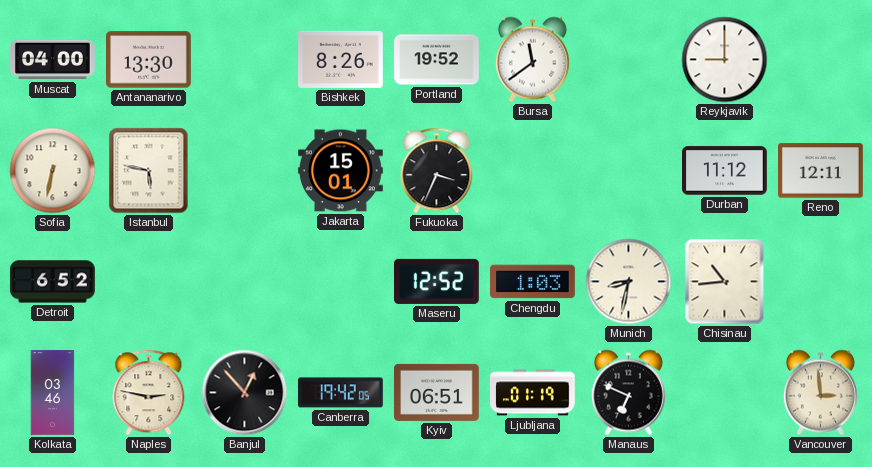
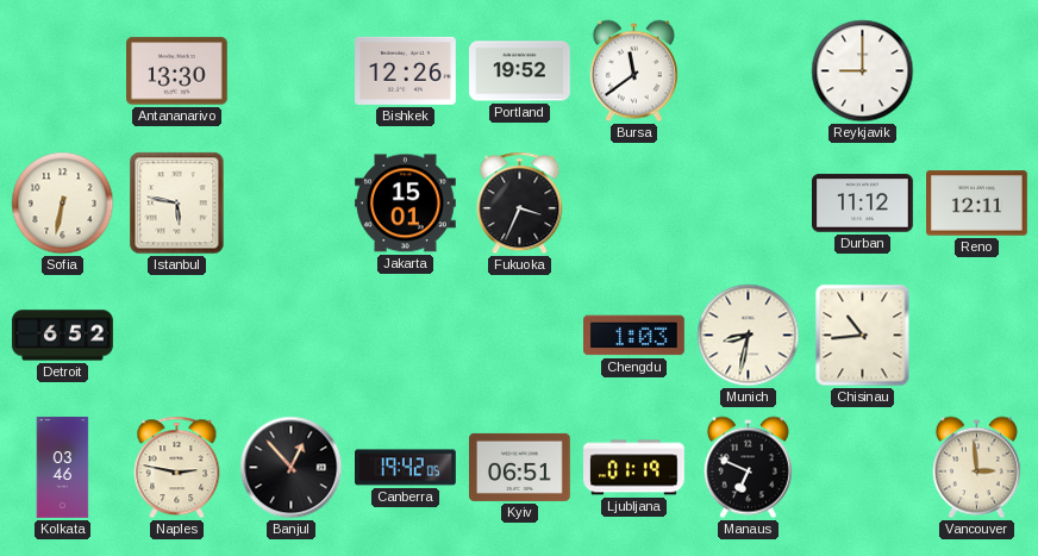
Muscat: 04:00 -> none
Bishkek: 8:26 -> 12:26
Maseru: 12:52 -> none
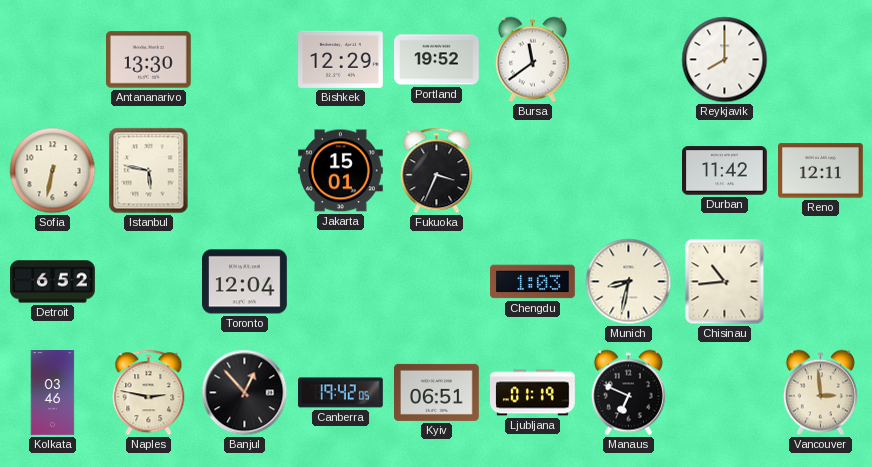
Bishkek: 12:26 -> 12:29
Reykjavik: 9:00 -> 8:00
Durban: 11:12 -> 11:42
Toronto: none -> 12:04
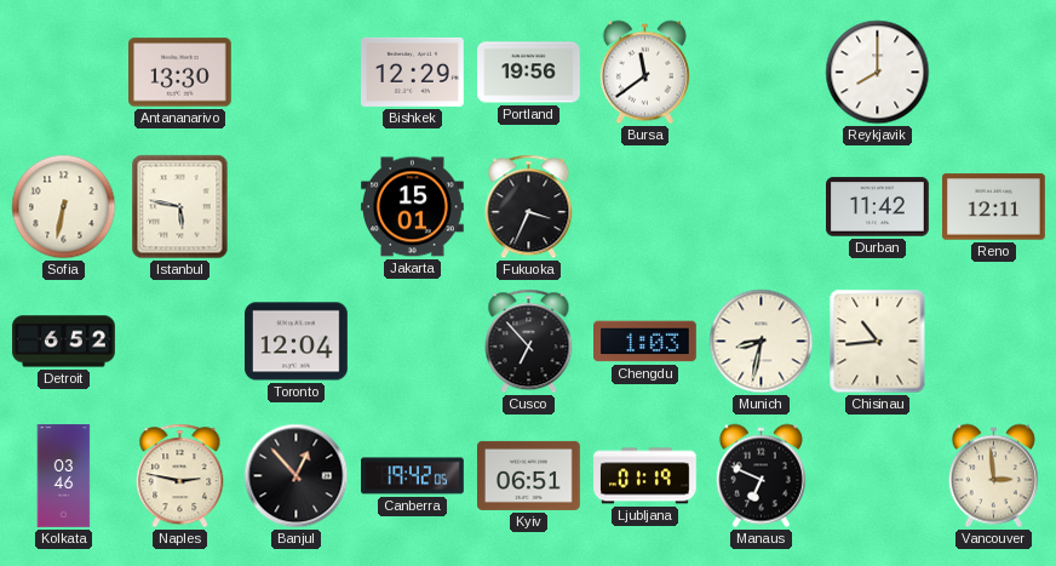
Portland: 19:52 -> 19:56
Cusco: none -> 6:53
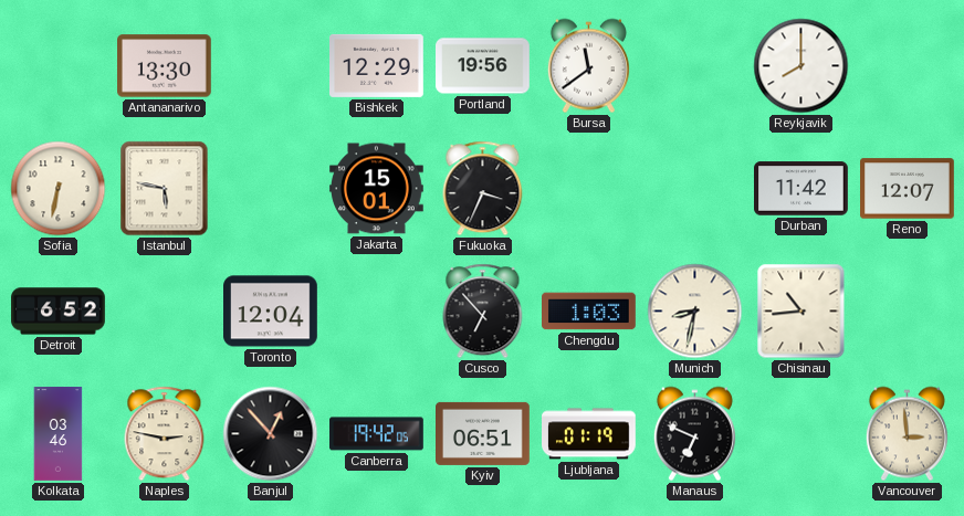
Reno: 12:11 -> 12:07
